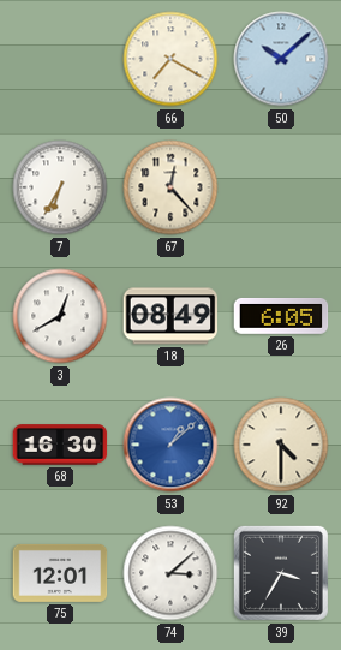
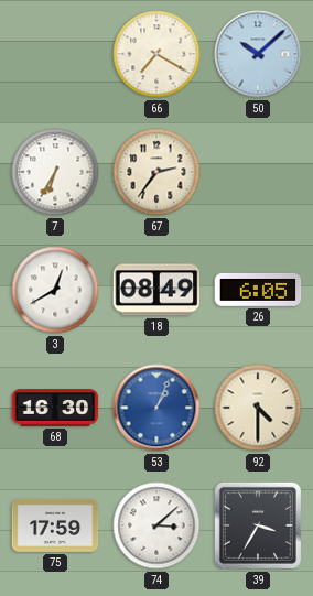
67: 12:23 -> 2:36
53: 1:08 -> 1:04
75: 12:01 -> 17:59
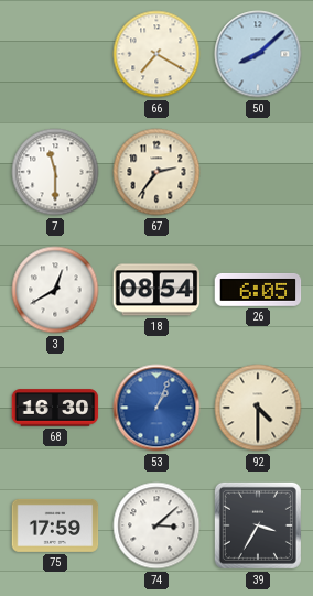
50: 10:08 -> 8:08
7: 6:35 -> 11:30
18: 08:49 -> 08:54
